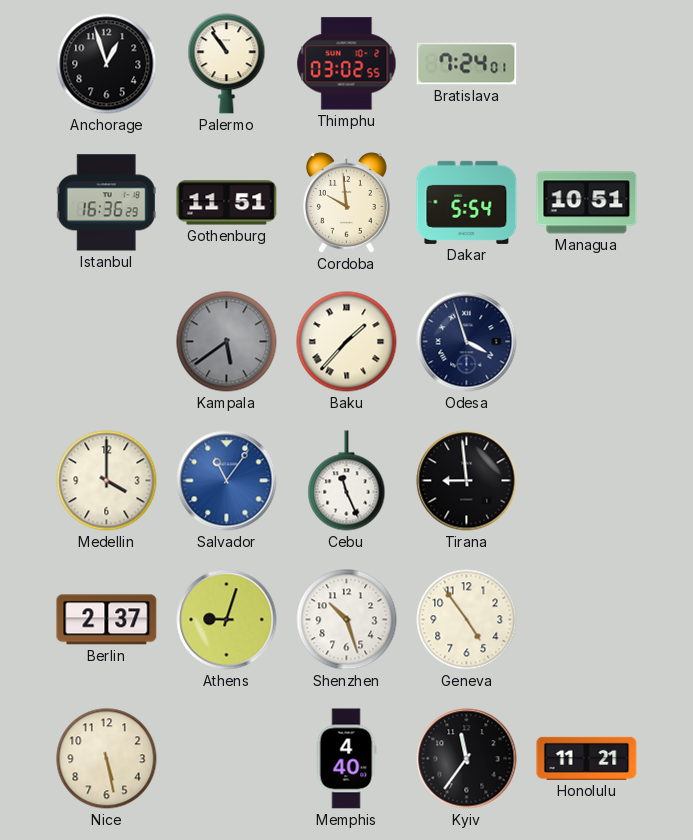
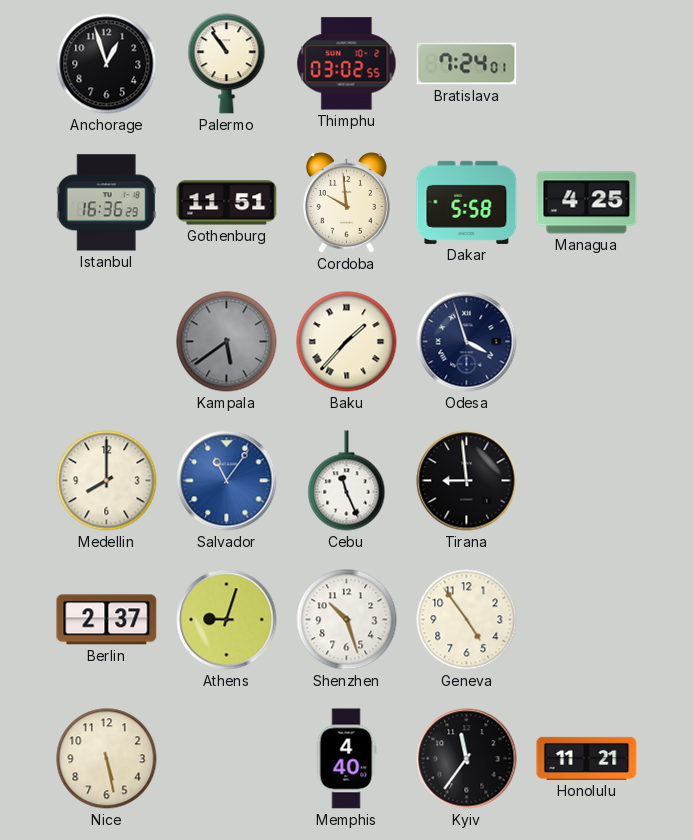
Dakar: 5:54 -> 5:58
Managua: 10:51 -> 4:25
Medellin: 4:00 -> 8:00
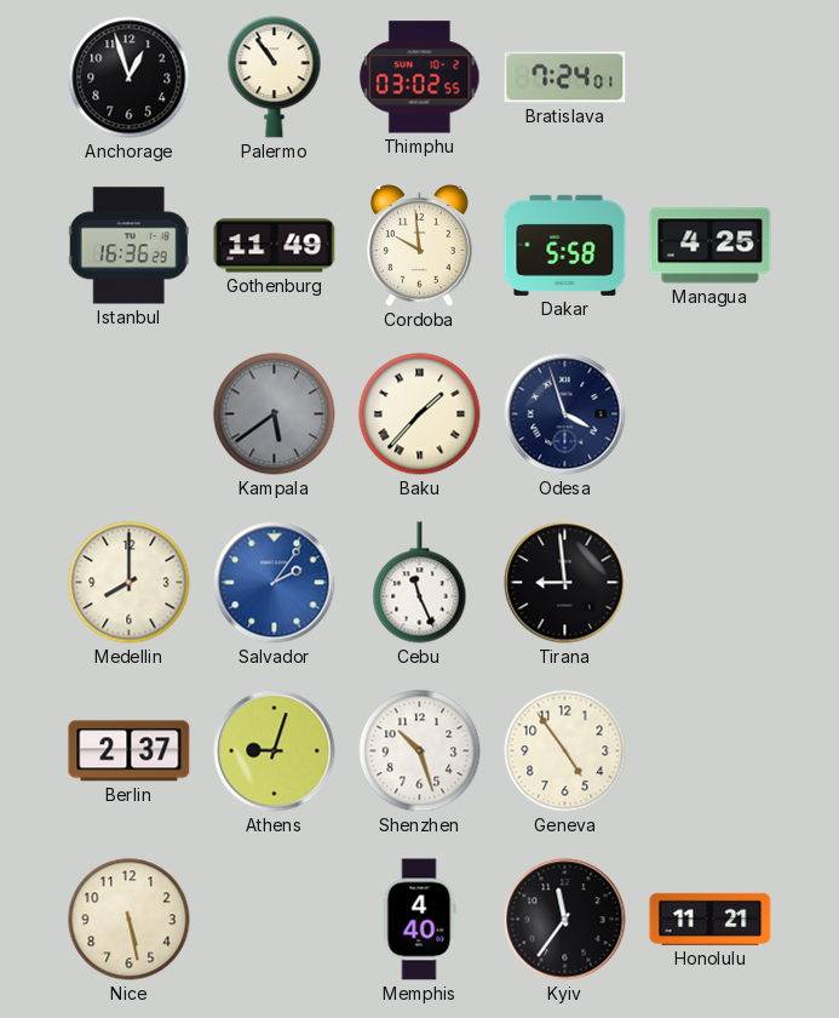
Gothenburg: 11:51 -> 11:49
Salvador: 11:06 -> 2:06
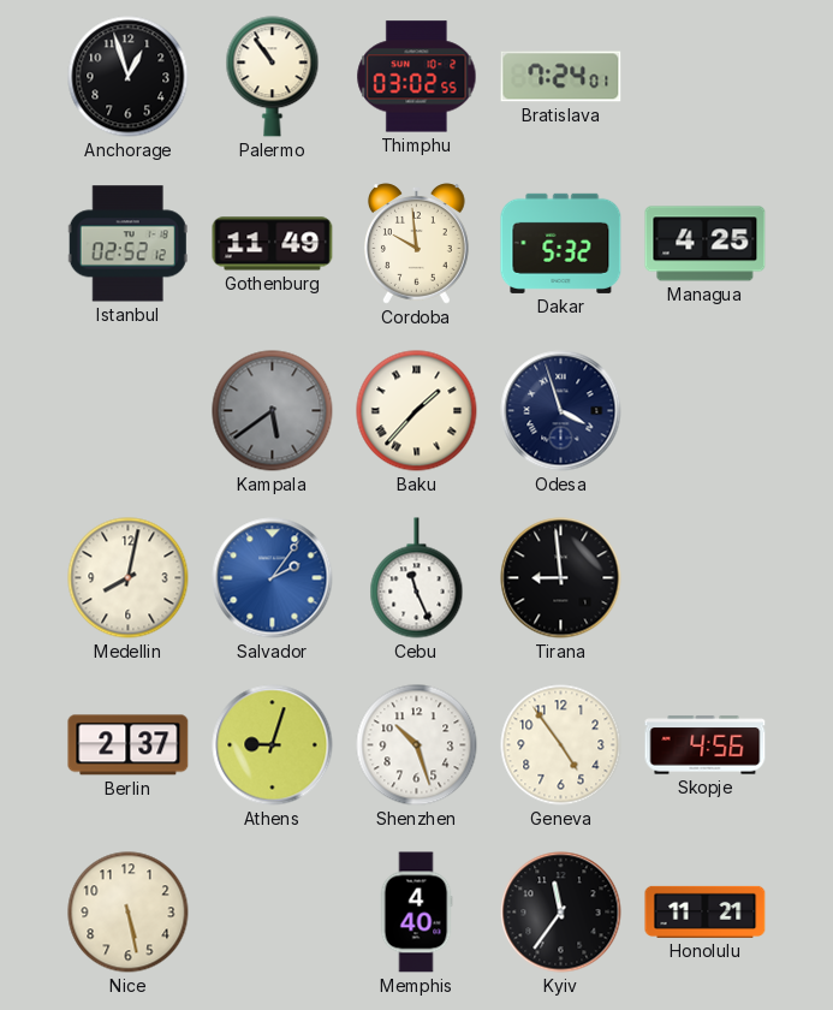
Istanbul: 16:36 -> 02:52
Dakar: 5:58 -> 5:32
Medellin: 8:00 -> 8:02
Skopje: none -> 4:56
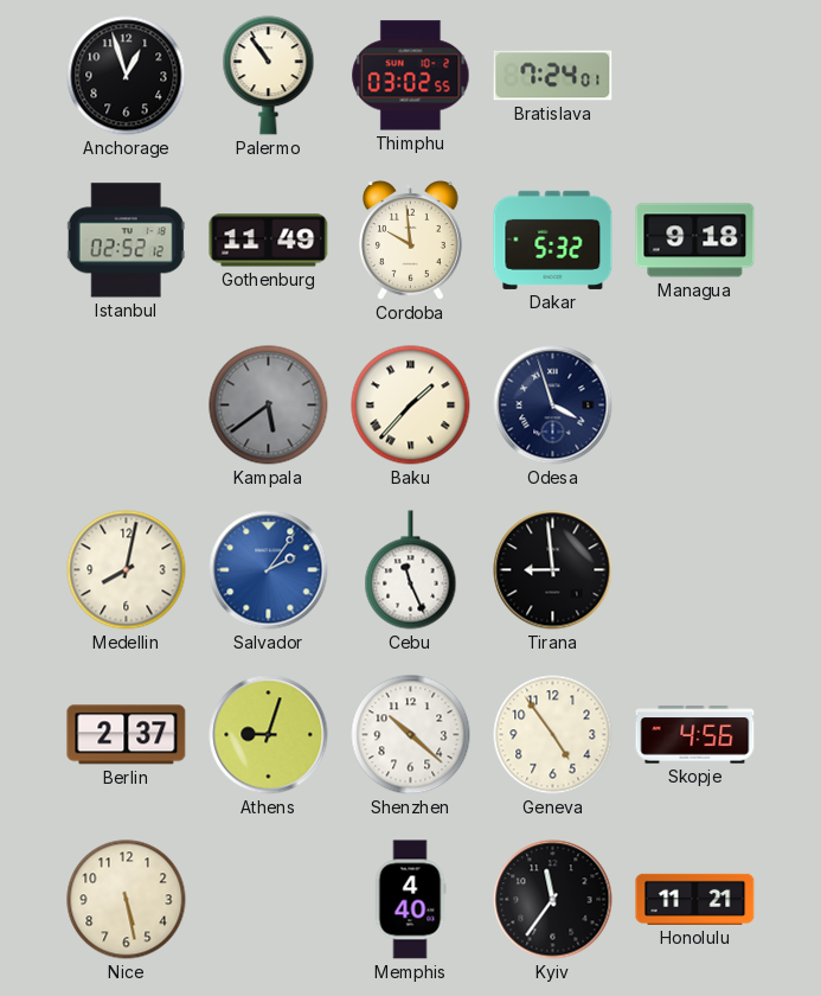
Managua: 4:25 -> 9:18
Shenzhen: 10:27 -> 10:22
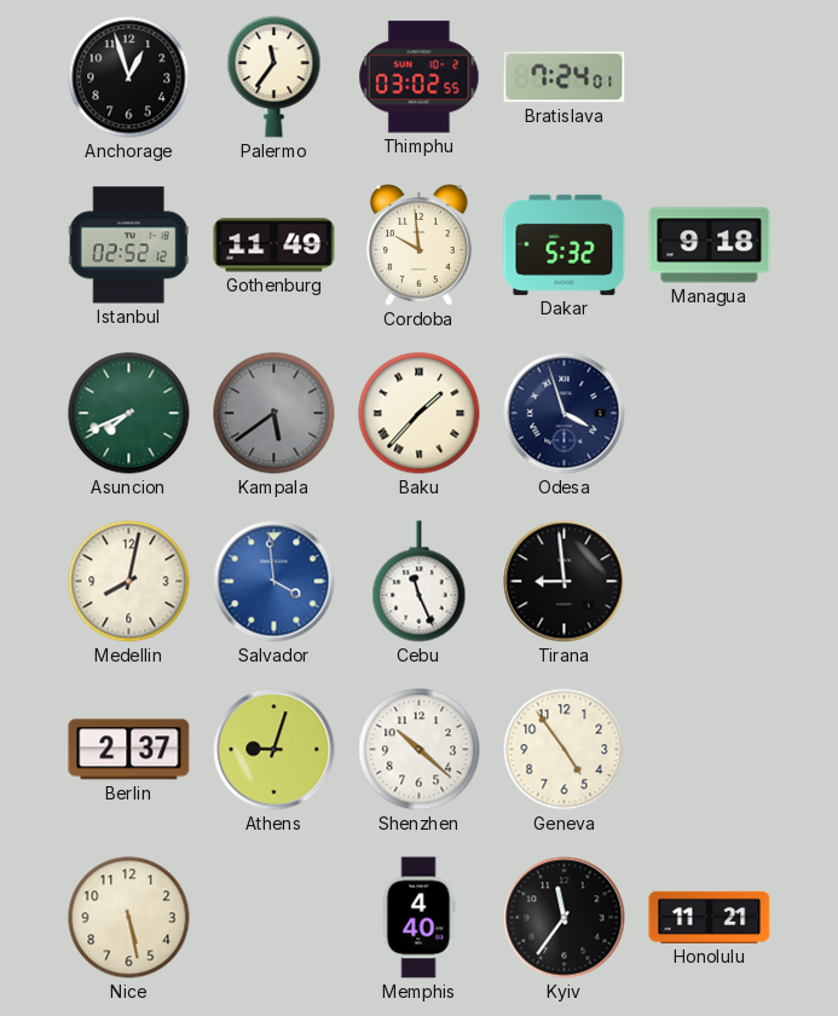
Palermo: 10:54 -> 11:36
Asuncion: none -> 7:41
Salvador: 2:06 -> 3:59
Skopje: 4:56 -> none
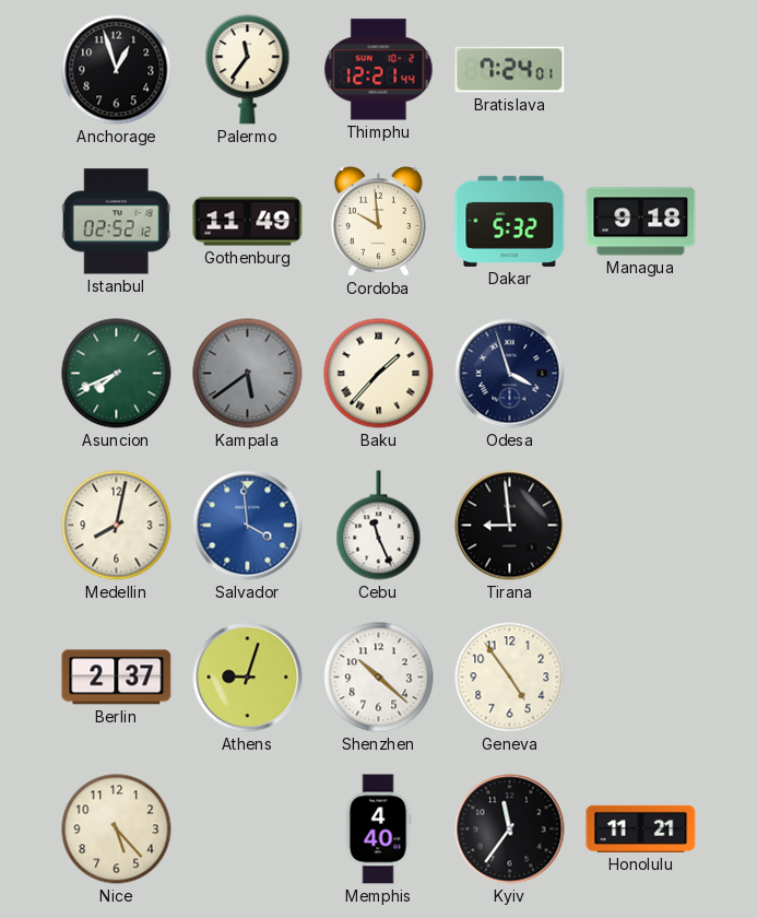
Thimphu: 03:02 -> 12:21
Nice: 5:28 -> 5:23
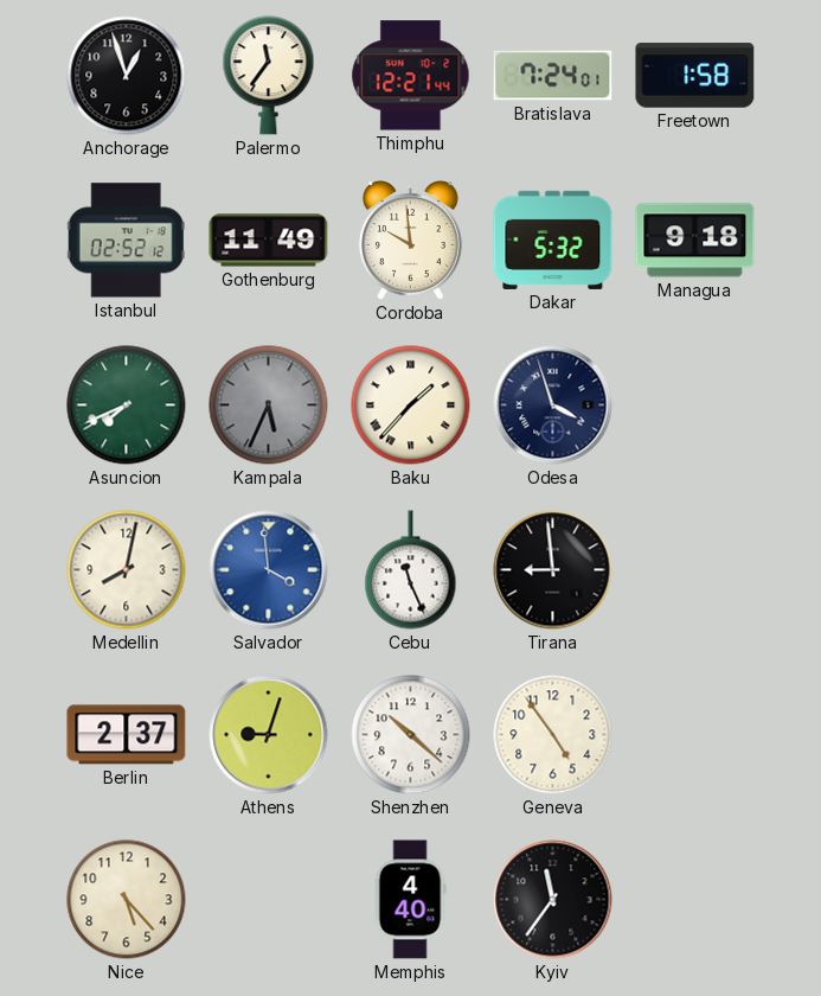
Freetown: none -> 1:58
Kampala: 5:39 -> 5:34
Honolulu: 11:21 -> none
